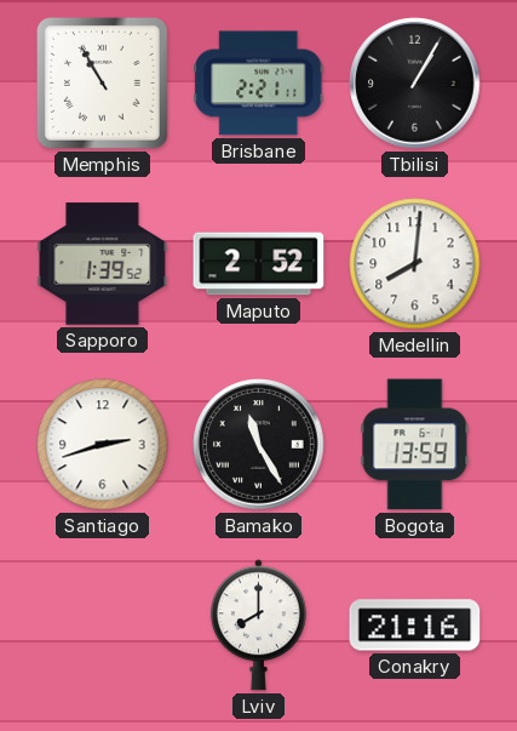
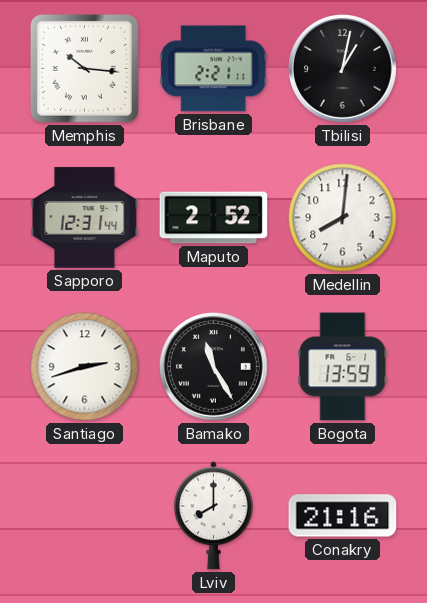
Memphis: 10:55 -> 10:16
Tbilisi: 1:05 -> 1:02
Sapporo: 1:39 -> 12:31
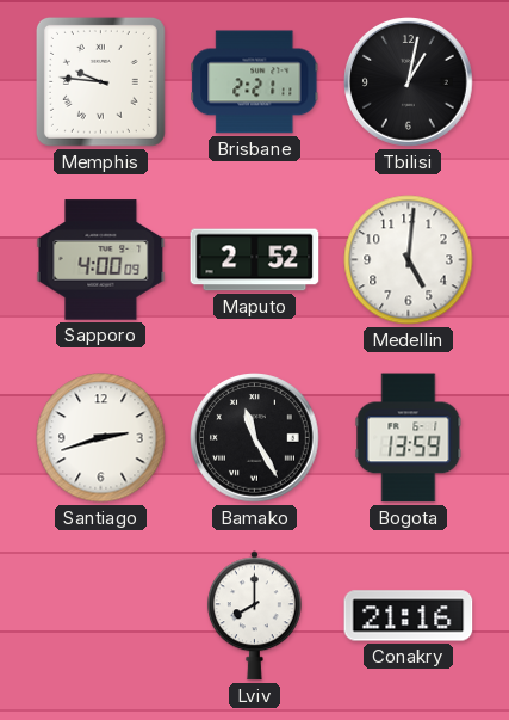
Memphis: 10:16 -> 9:46
Sapporo: 12:31 -> 4:00
Medellin: 8:01 -> 5:01
